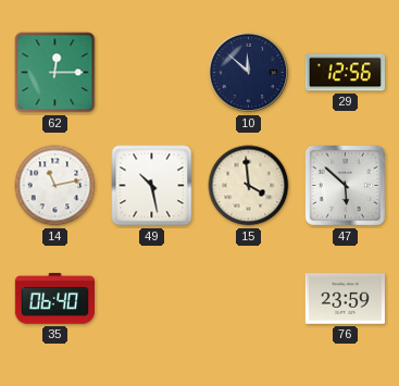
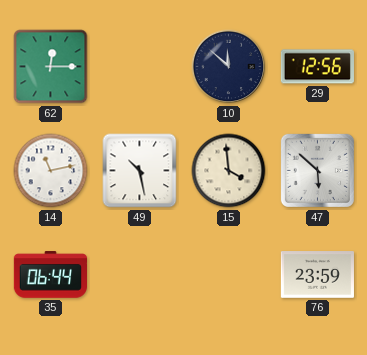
35: 06:40 -> 06:44
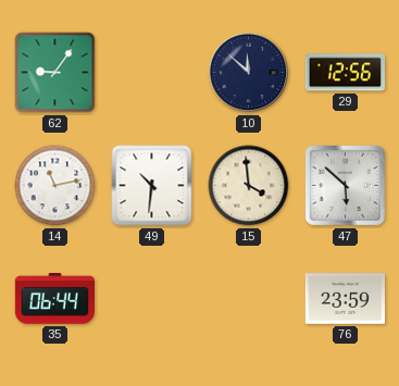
62: 12:15 -> 9:06
49: 10:28 -> 10:31
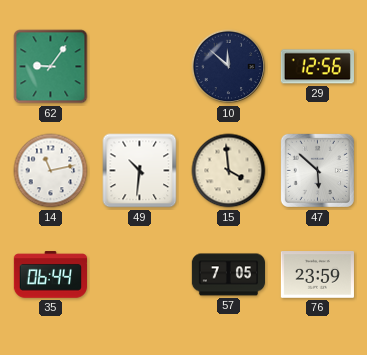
57: none -> 7:05
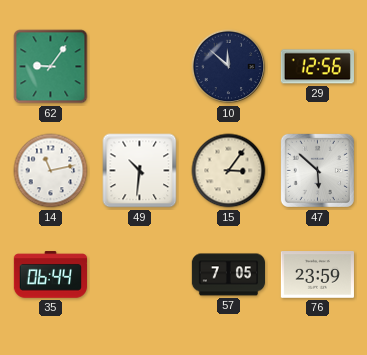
15: 3:59 -> 3:06
